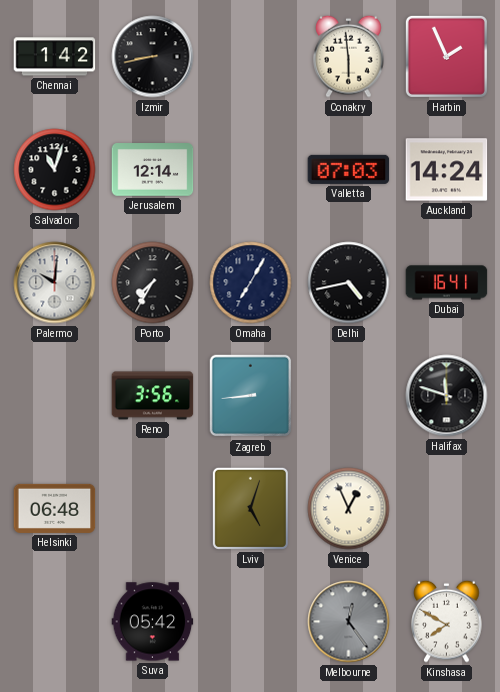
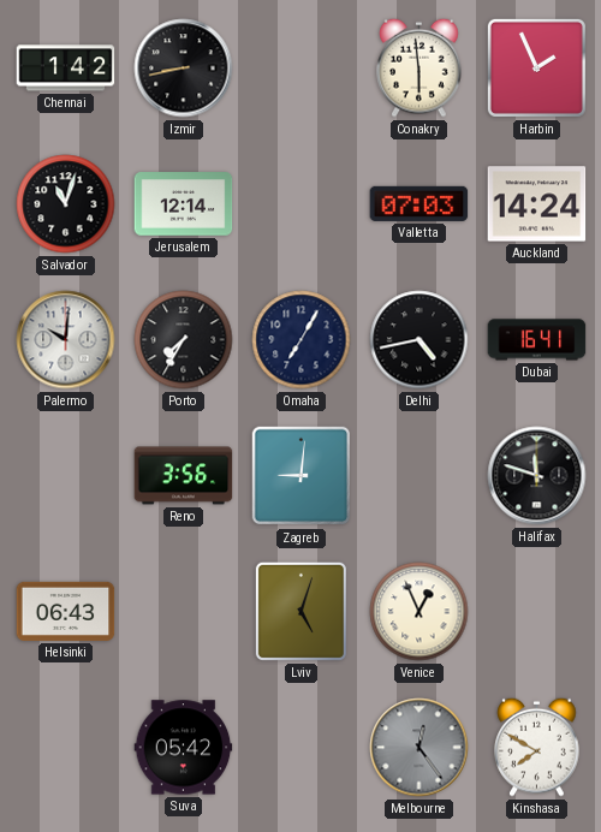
Zagreb: 8:44 -> 9:01
Helsinki: 06:48 -> 06:43
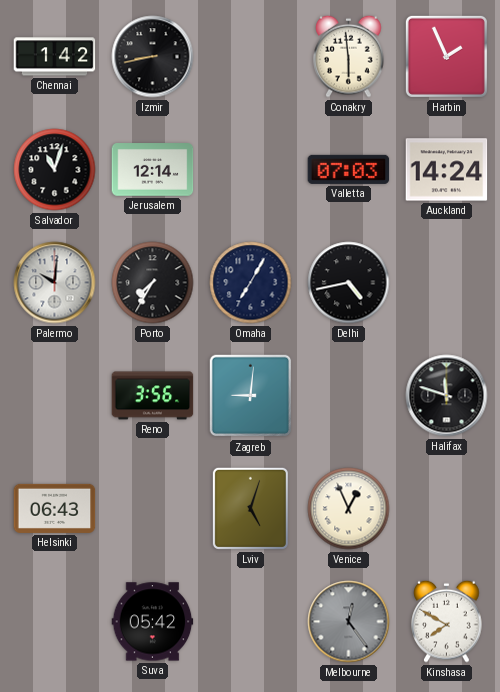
Dubai: 16:41 -> none
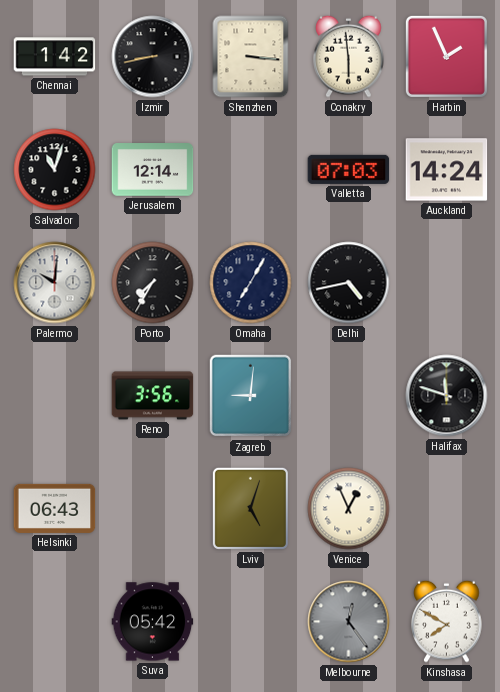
Shenzhen: none -> 3:16
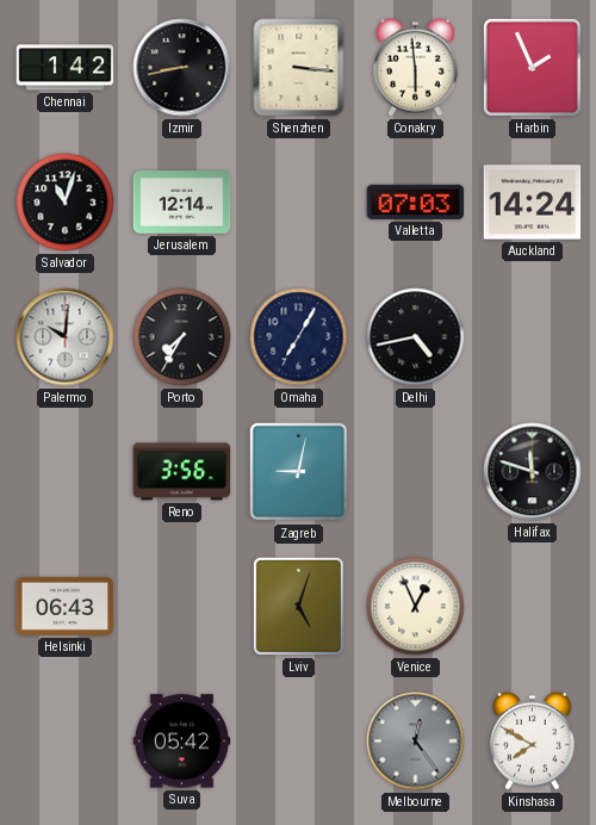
Zagreb: 9:01 -> 9:02
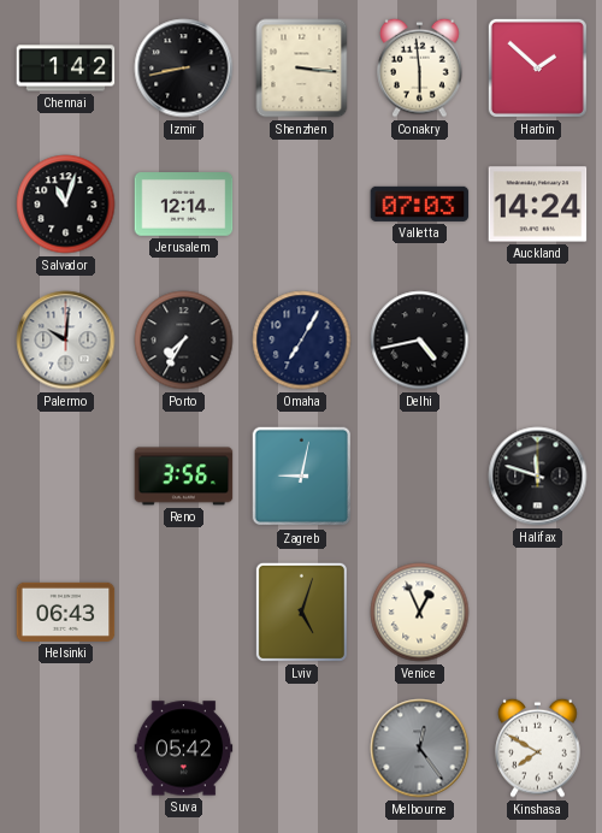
Harbin: 1:56 -> 1:52
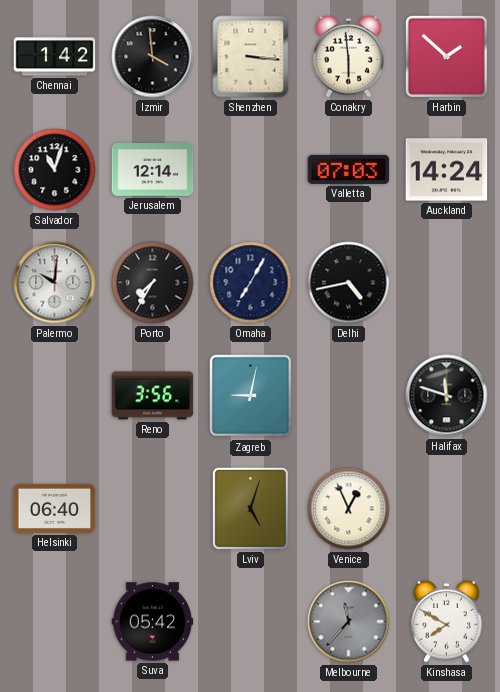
Izmir: 8:43 -> 3:59
Helsinki: 06:43 -> 06:40
Melbourne: 12:24 -> 11:37
